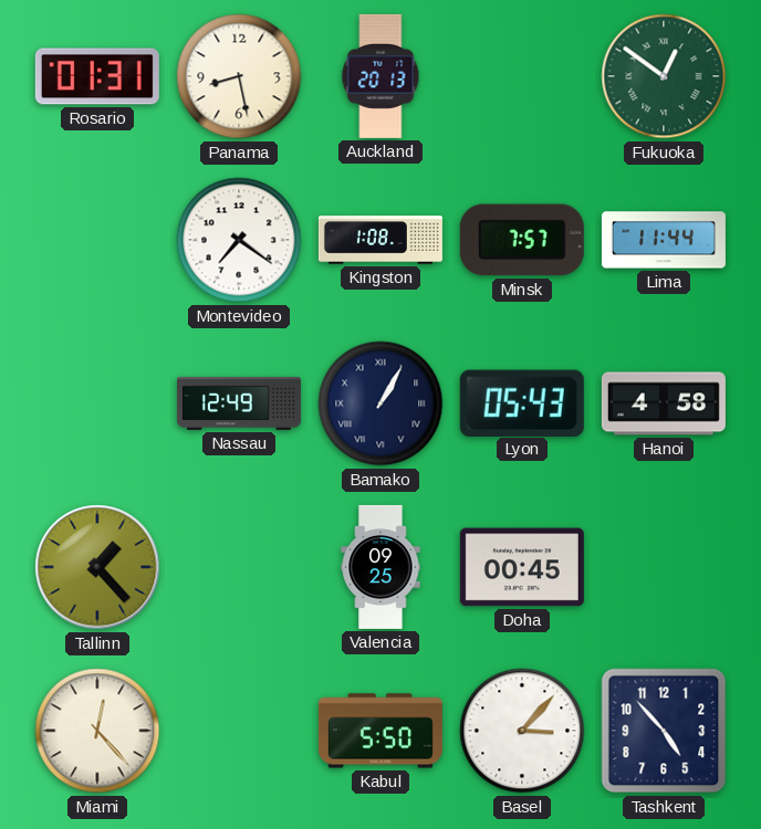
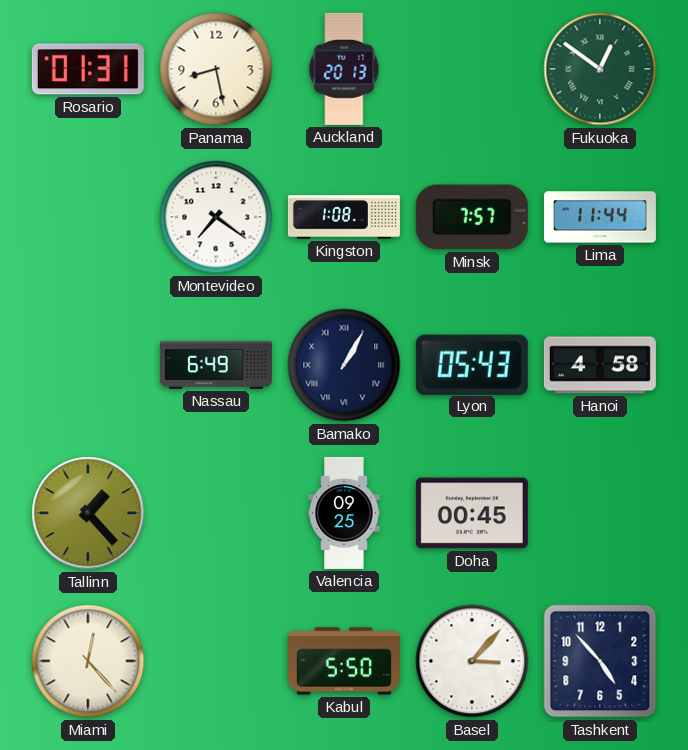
Nassau: 12:49 -> 6:49
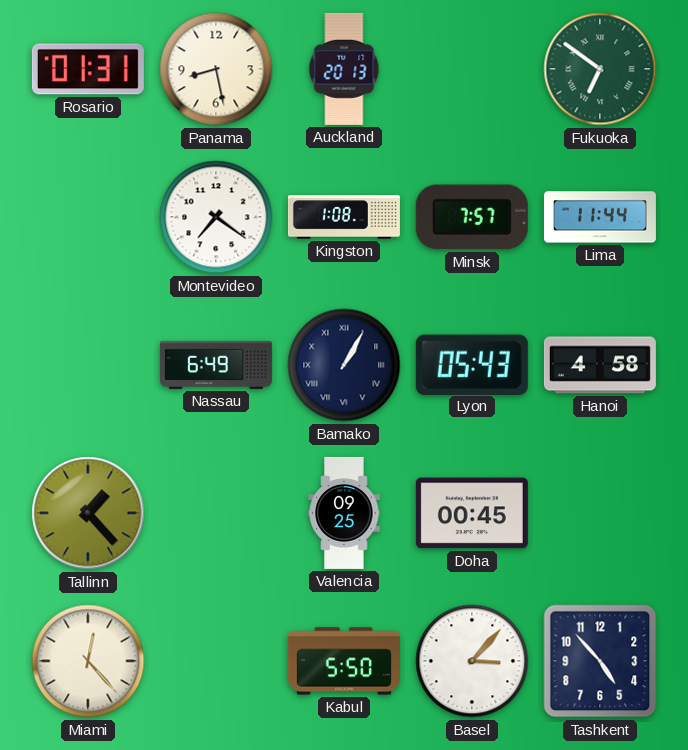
Fukuoka: 12:51 -> 6:51
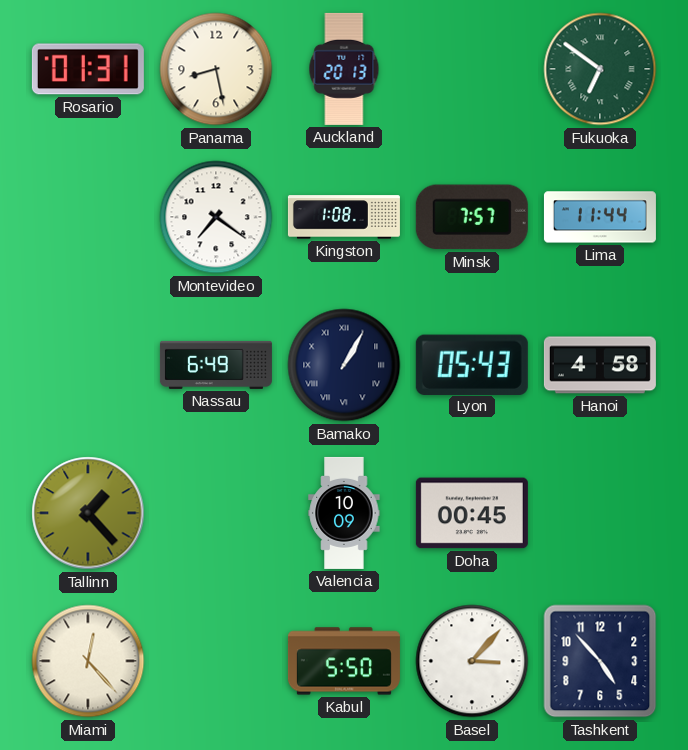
Valencia: 09:25 -> 10:09
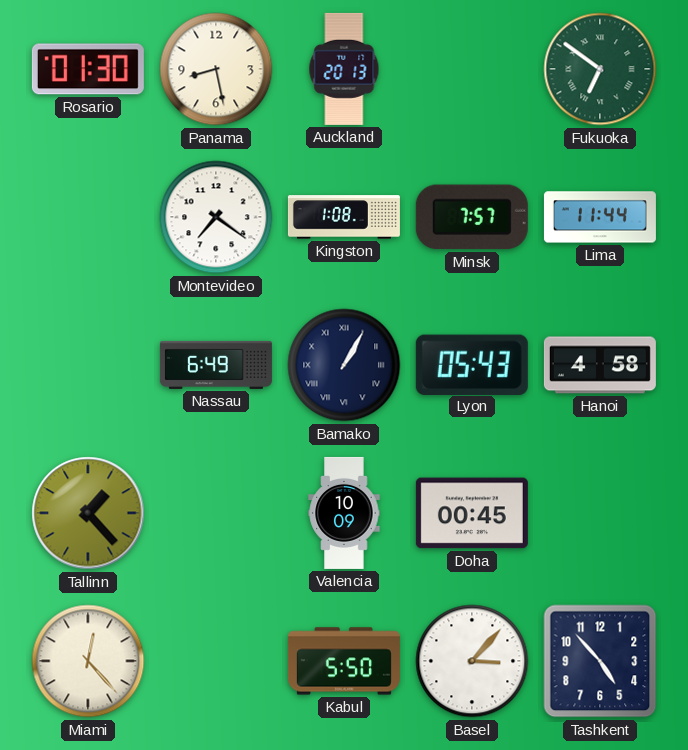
Rosario: 01:31 -> 01:30
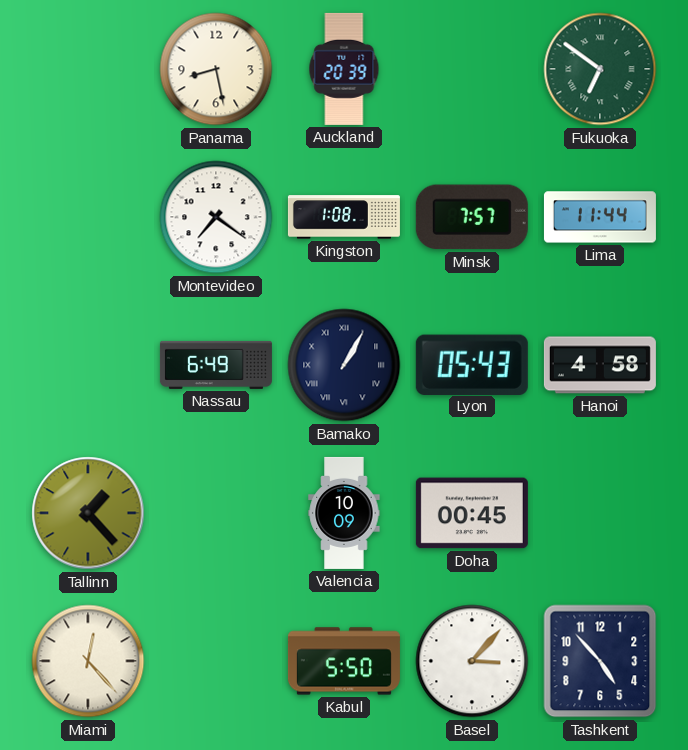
Rosario: 01:30 -> none
Auckland: 20:13 -> 20:39
